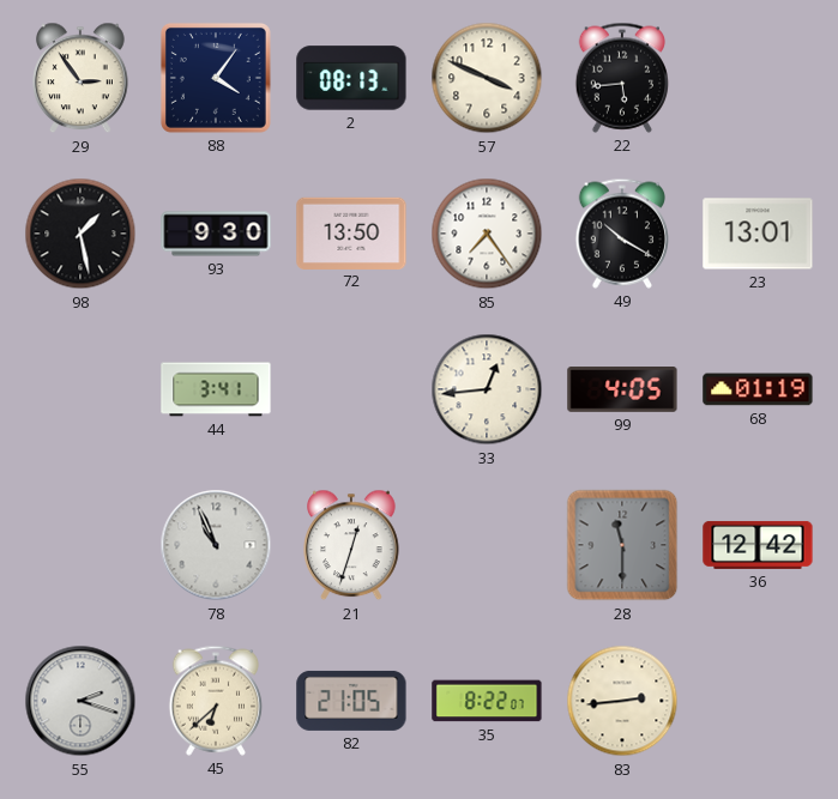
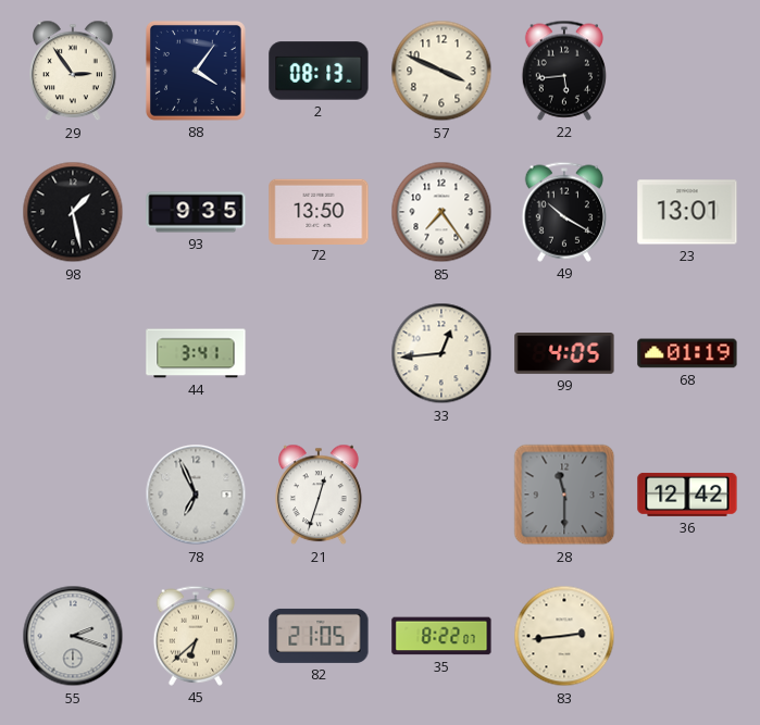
93: 9:30 -> 9:35
78: 10:56 -> 6:56
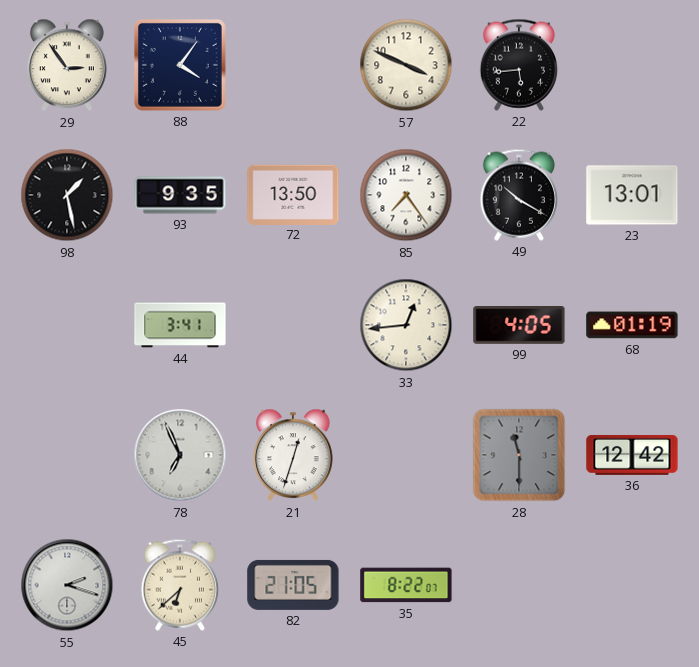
2: 08:13 -> none
83: 2:44 -> none
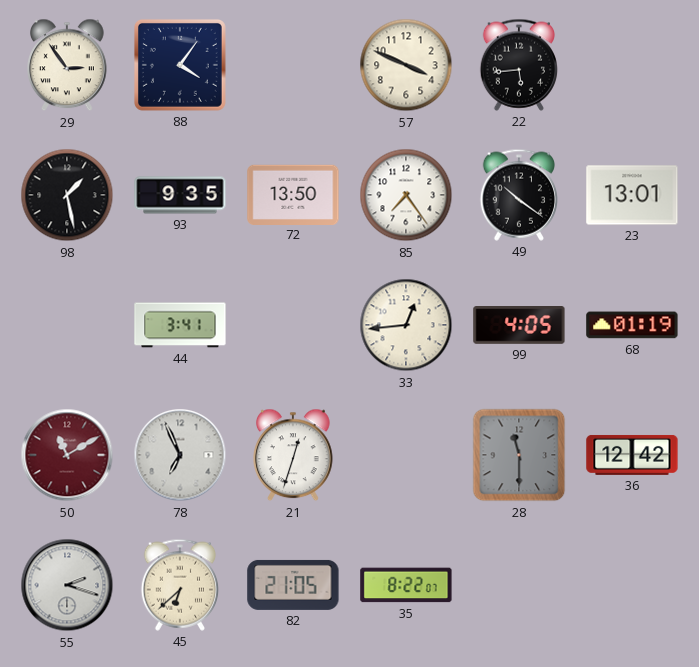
49: 10:20 -> 10:21
50: none -> 11:10
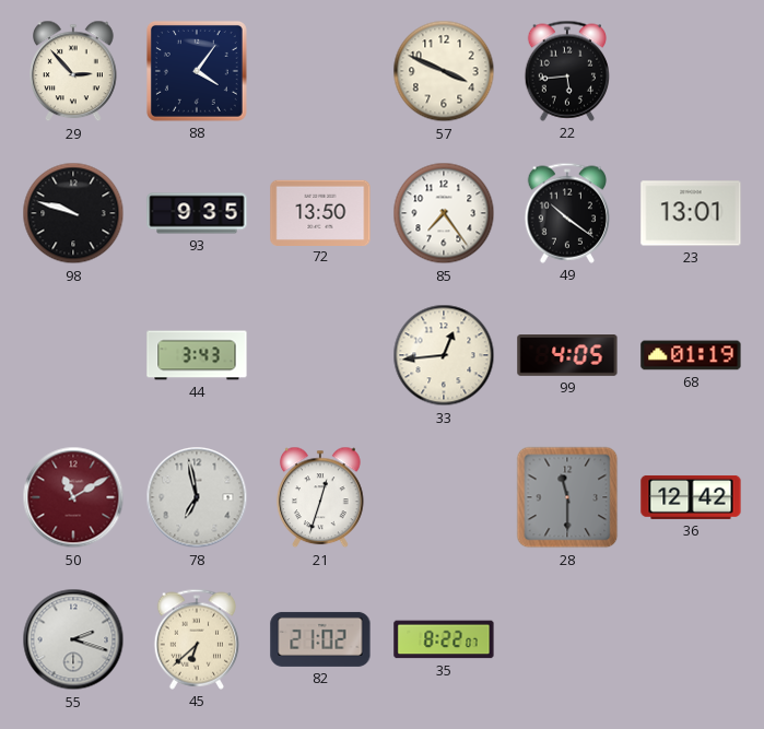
29: 2:54 -> 2:53
98: 1:28 -> 9:48
44: 3:41 -> 3:43
78: 6:56 -> 6:58
82: 21:05 -> 21:02
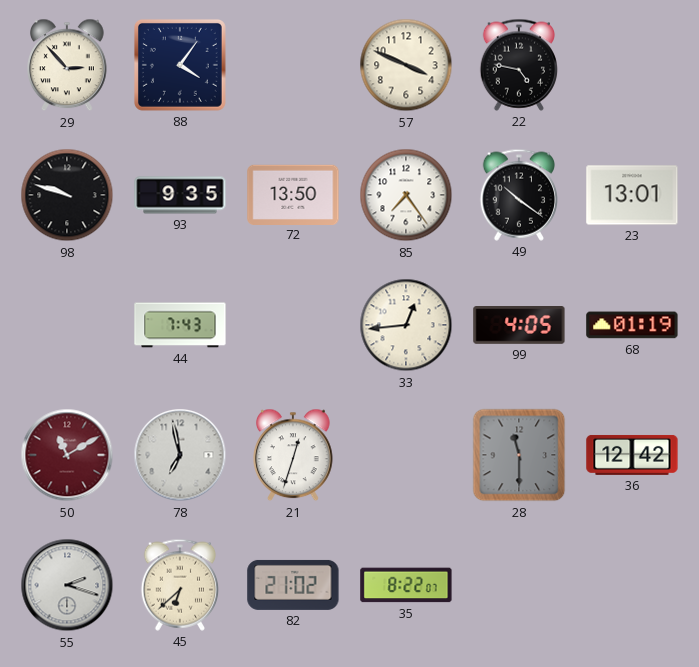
22: 5:44 -> 4:47
44: 3:43 -> 7:43
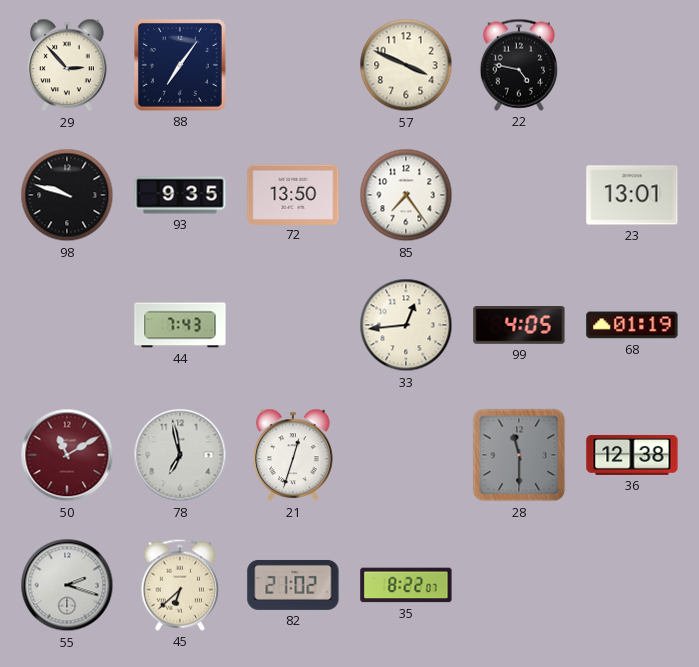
88: 4:06 -> 7:06
49: 10:21 -> none
36: 12:42 -> 12:38
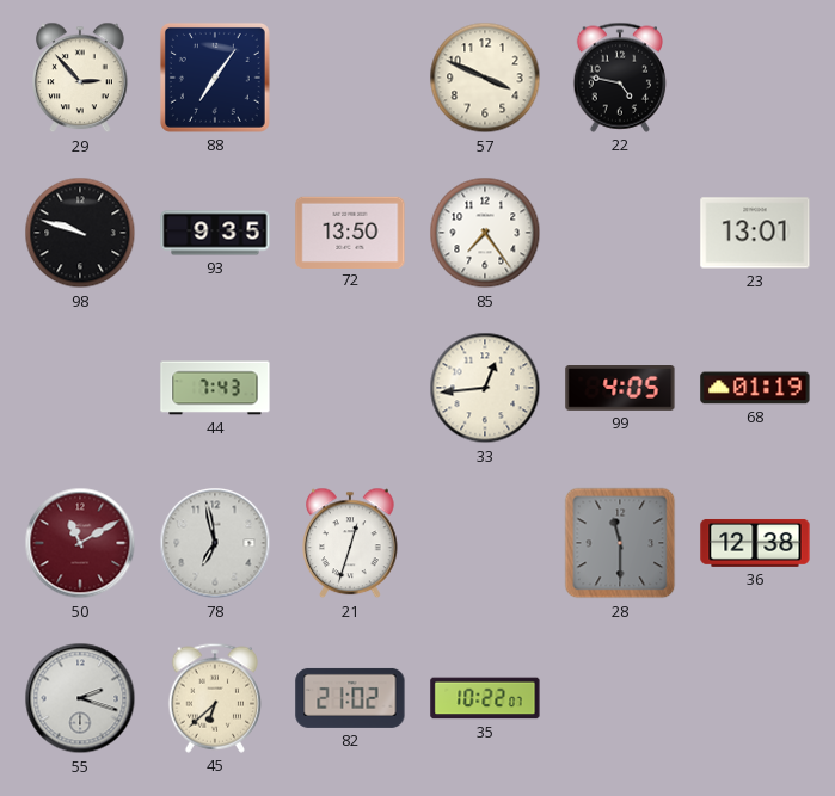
35: 8:22 -> 10:22
